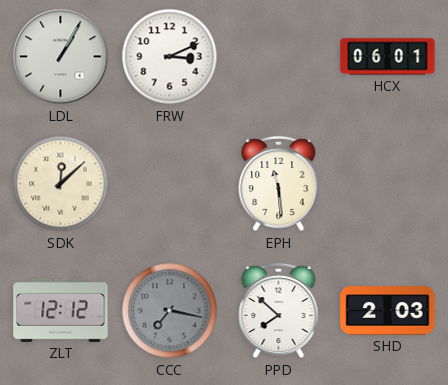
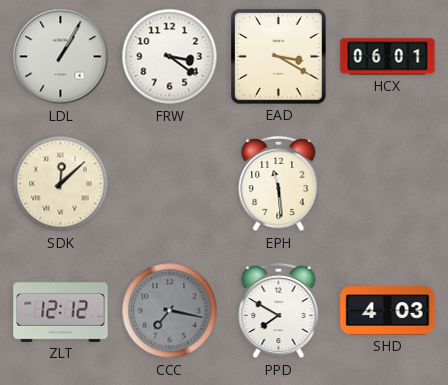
FRW: 3:11 -> 3:21
EAD: none -> 3:20
PPD: 7:52 -> 7:50
SHD: 2:03 -> 4:03
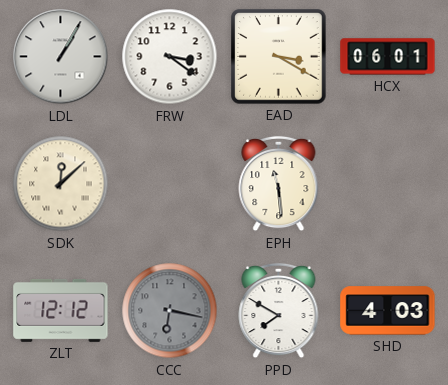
CCC: 7:17 -> 6:17
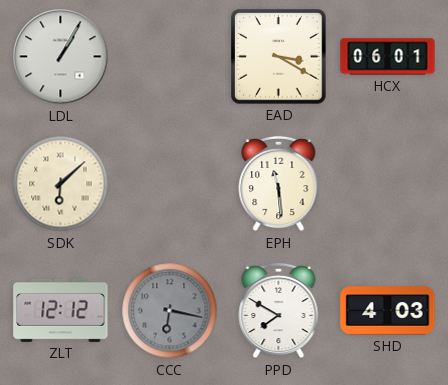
FRW: 3:21 -> none
SDK: 12:08 -> 6:08
